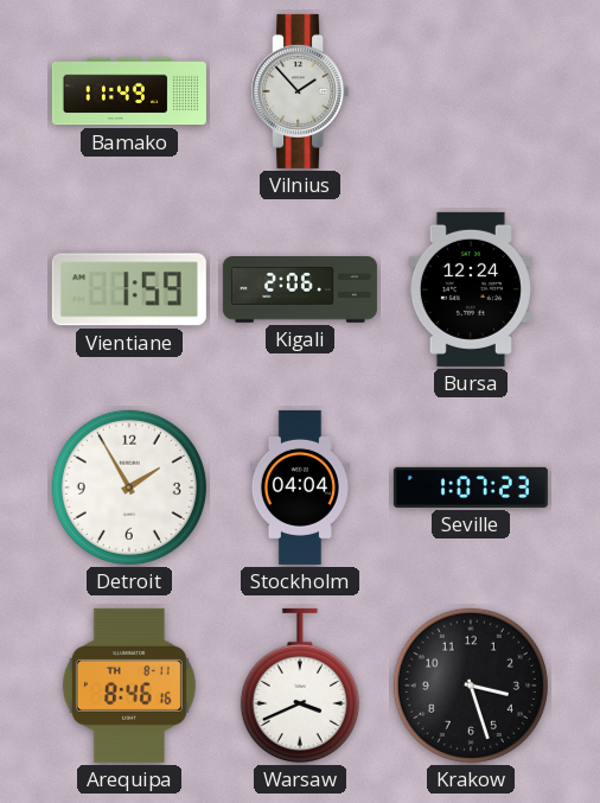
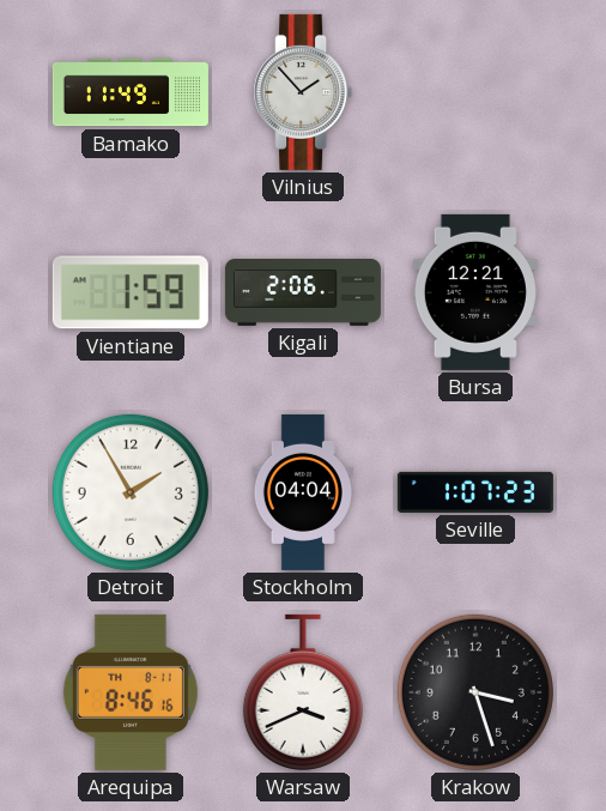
Bursa: 12:24 -> 12:21
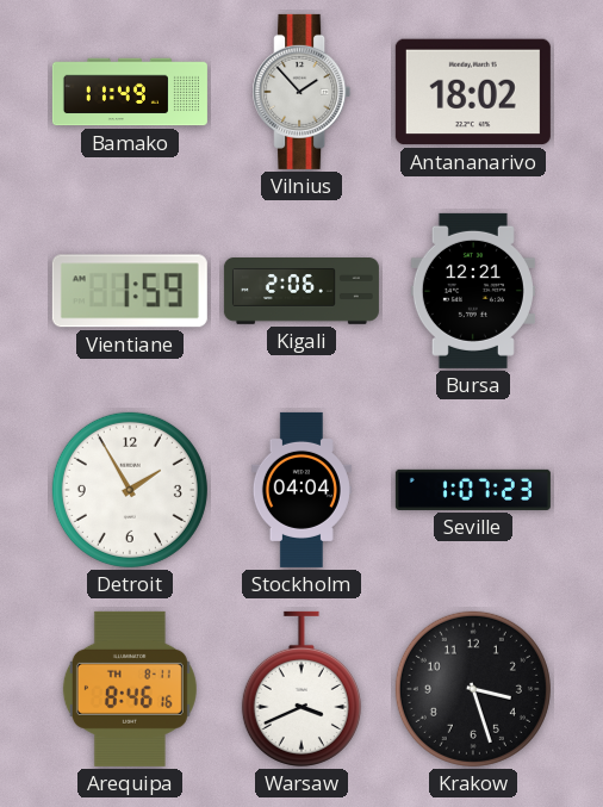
Antananarivo: none -> 18:02
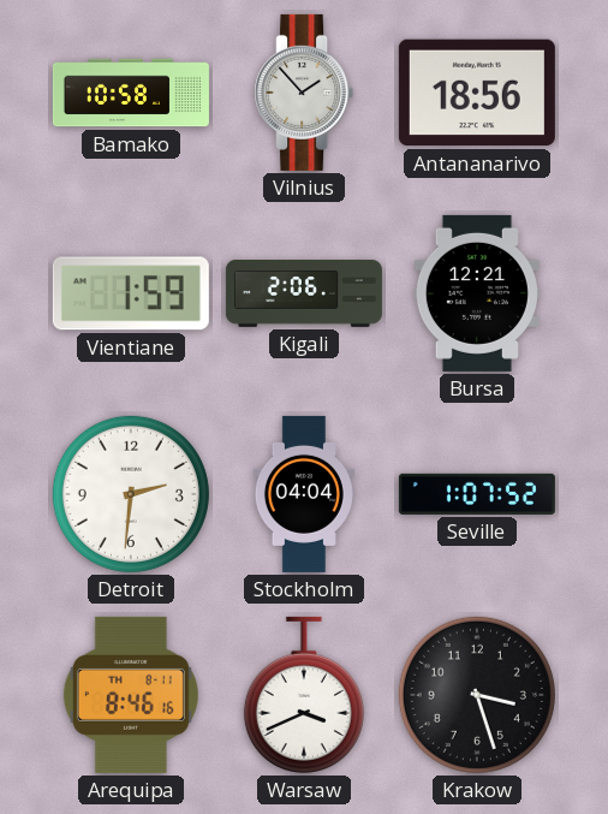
Bamako: 11:49 -> 10:58
Antananarivo: 18:02 -> 18:56
Detroit: 1:55 -> 2:31
Seville: 1:07:23 -> 1:07:52
